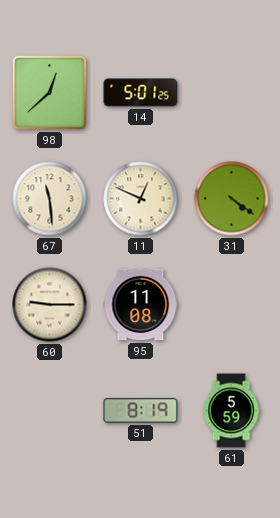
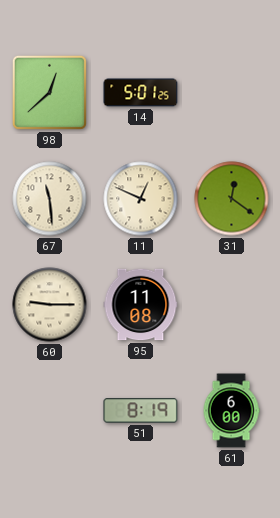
31: 4:21 -> 12:21
61: 5:59 -> 6:00
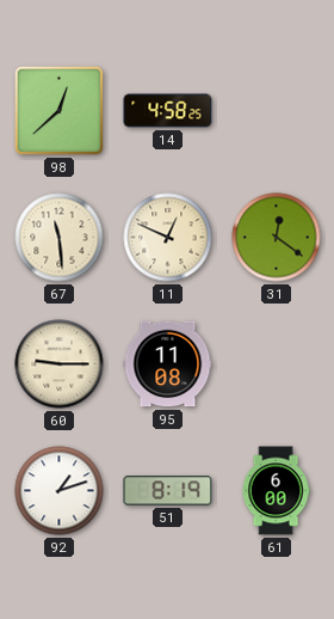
14: 5:01 -> 4:58
92: none -> 1:12
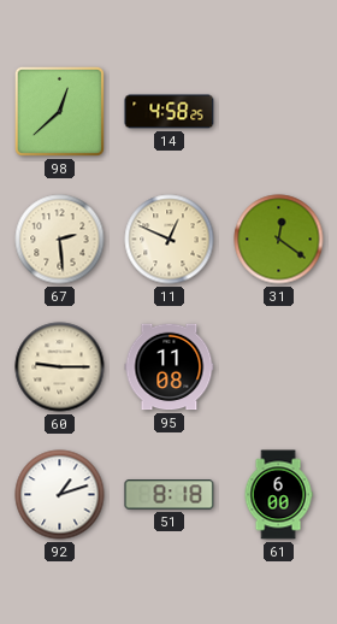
67: 11:29 -> 2:29
51: 8:19 -> 8:18
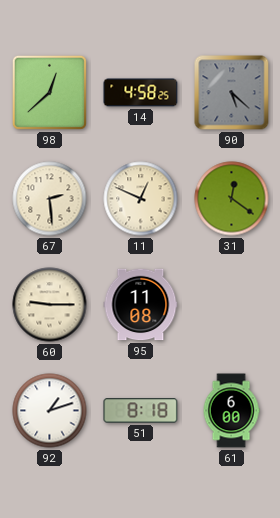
90: none -> 5:22
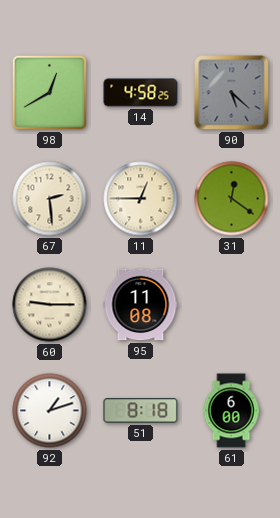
98: 12:38 -> 12:40
11: 12:49 -> 12:45
